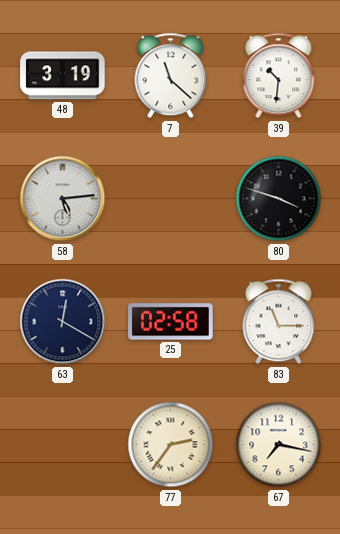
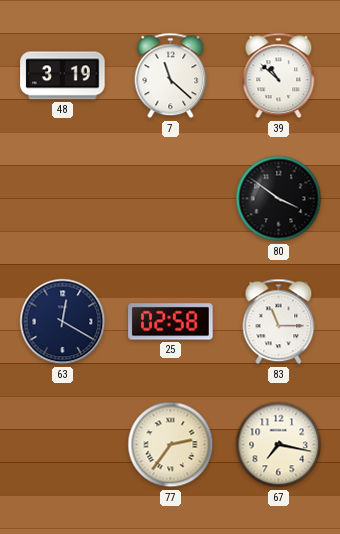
39: 10:31 -> 10:52
58: 5:14 -> none
80: 3:48 -> 3:51
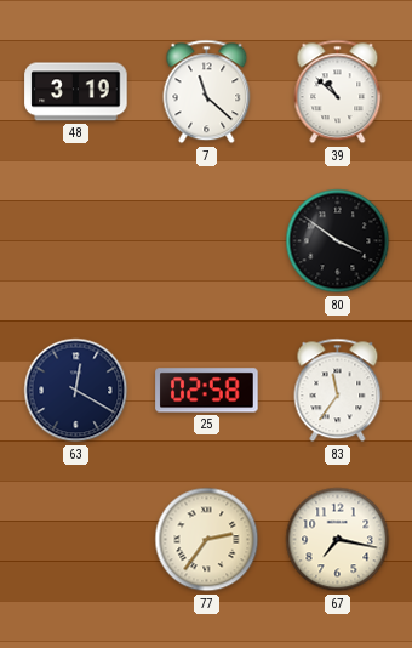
83: 11:15 -> 11:36
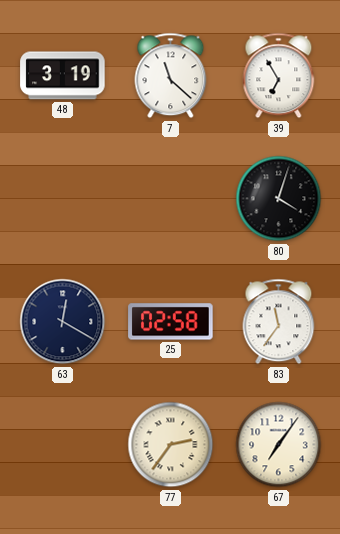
39: 10:52 -> 6:55
80: 3:51 -> 4:03
67: 7:17 -> 7:06
